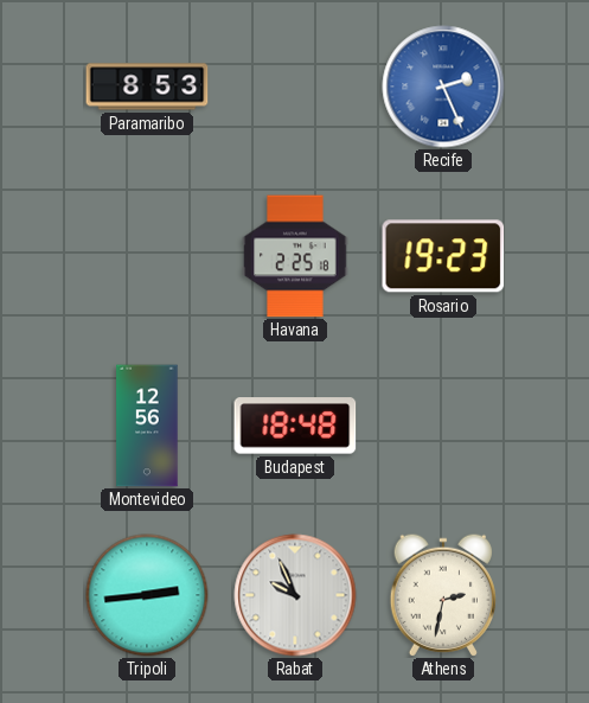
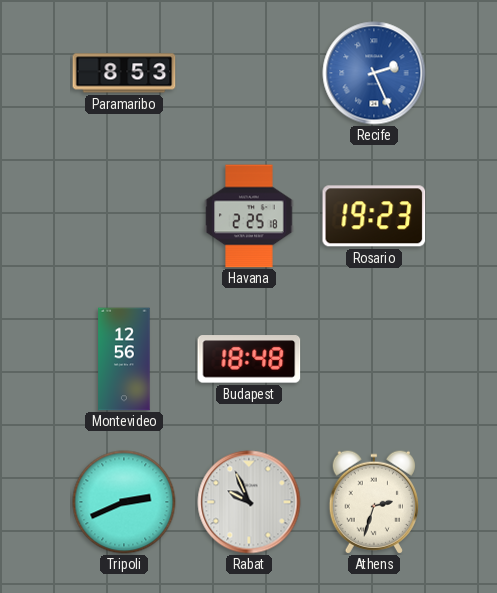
Tripoli: 2:44 -> 2:41
Athens: 2:32 -> 2:33
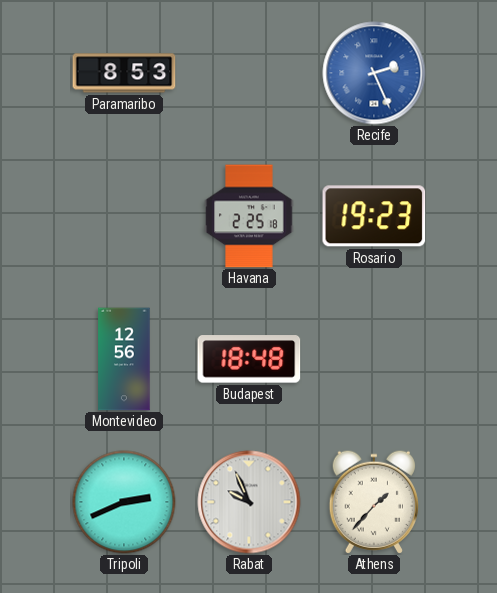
Athens: 2:33 -> 1:37
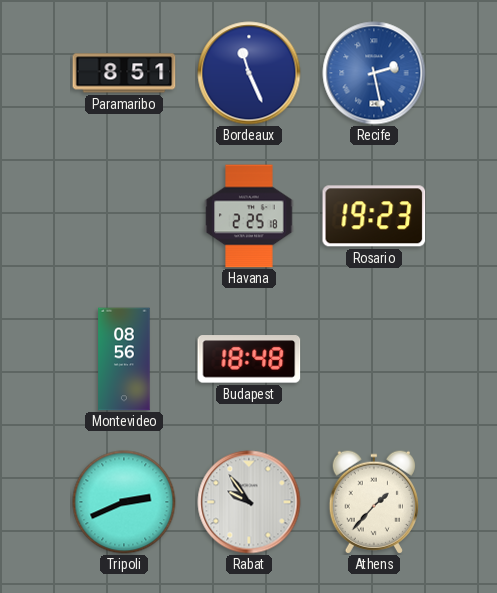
Paramaribo: 8:53 -> 8:51
Bordeaux: none -> 11:26
Recife: 2:26 -> 2:28
Montevideo: 12:56 -> 08:56
Rabat: 9:56 -> 9:54
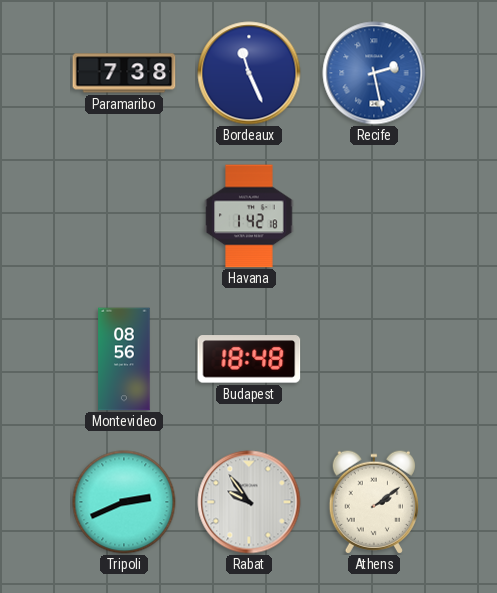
Paramaribo: 8:51 -> 7:38
Havana: 2:25 -> 1:42
Rosario: 19:23 -> none
Athens: 1:37 -> 2:09
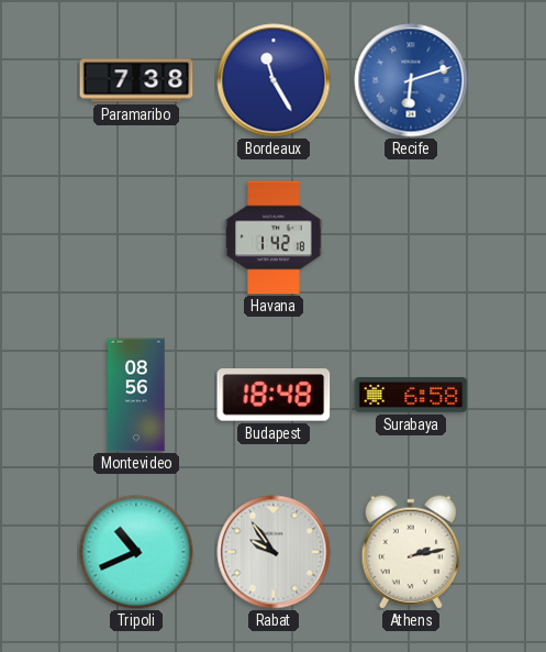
Bordeaux: 11:26 -> 11:25
Recife: 2:28 -> 6:12
Surabaya: none -> 6:58
Tripoli: 2:41 -> 10:41
Athens: 2:09 -> 2:13
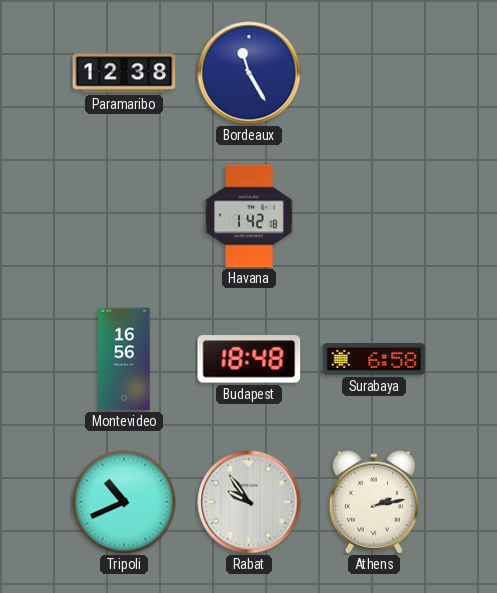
Paramaribo: 7:38 -> 12:38
Recife: 6:12 -> none
Montevideo: 08:56 -> 16:56
